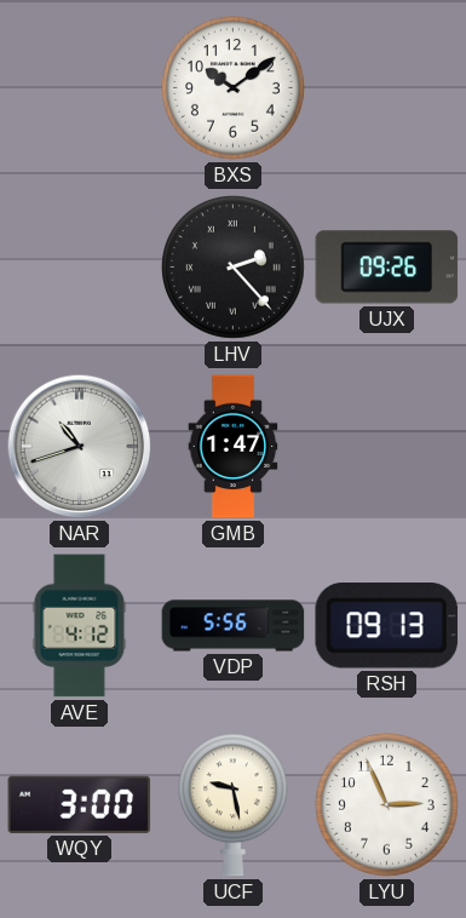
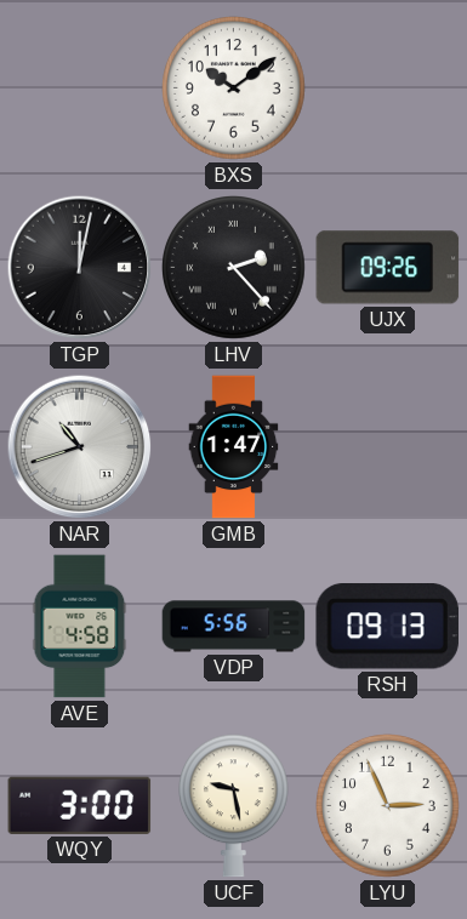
TGP: none -> 12:02
AVE: 4:12 -> 4:58
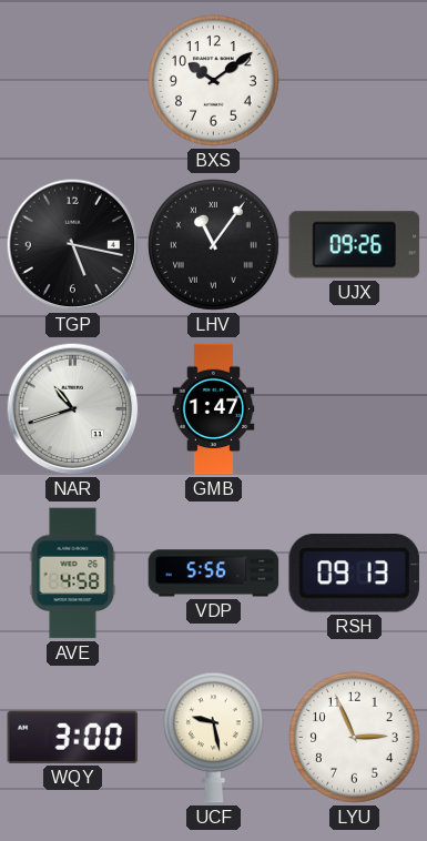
TGP: 12:02 -> 5:17
LHV: 2:23 -> 11:06
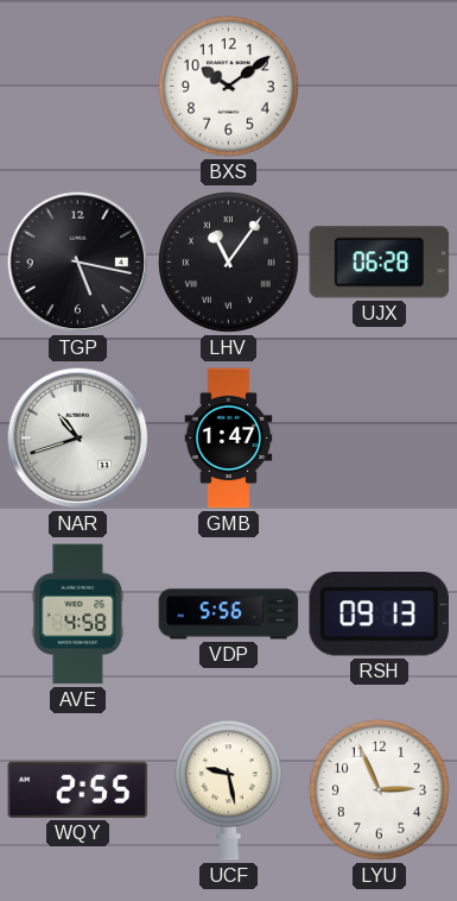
UJX: 09:26 -> 06:28
WQY: 3:00 -> 2:55
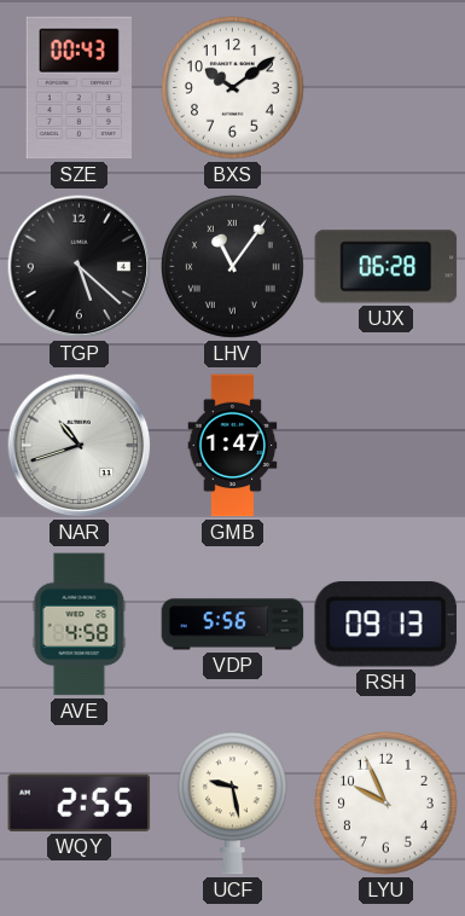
SZE: none -> 00:43
TGP: 5:17 -> 5:22
LYU: 2:56 -> 9:56
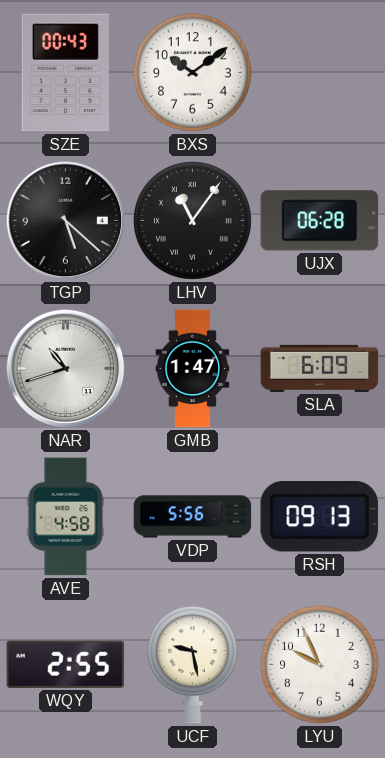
SLA: none -> 6:09
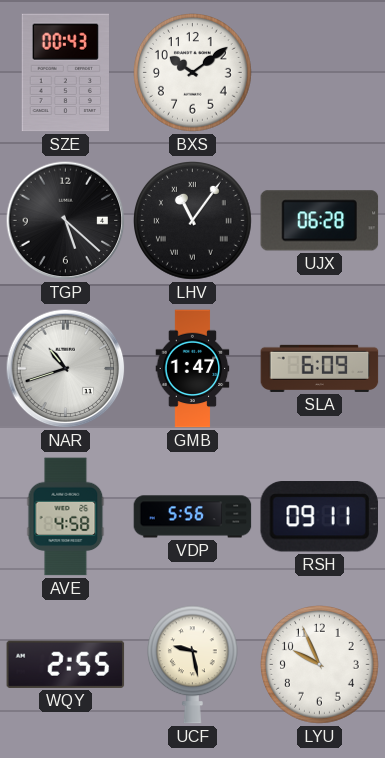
RSH: 09:13 -> 09:11
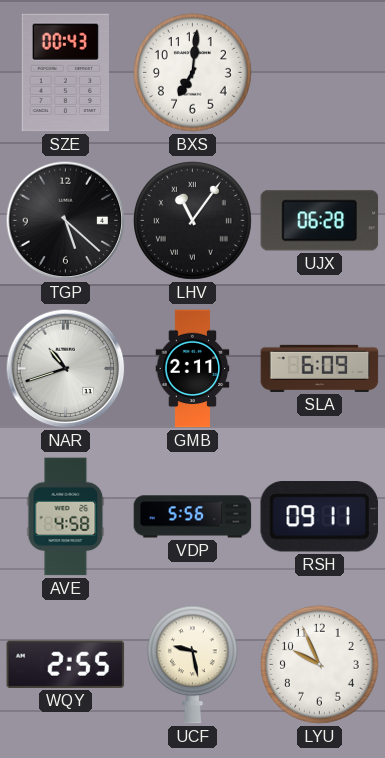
BXS: 10:09 -> 7:01
GMB: 1:47 -> 2:11
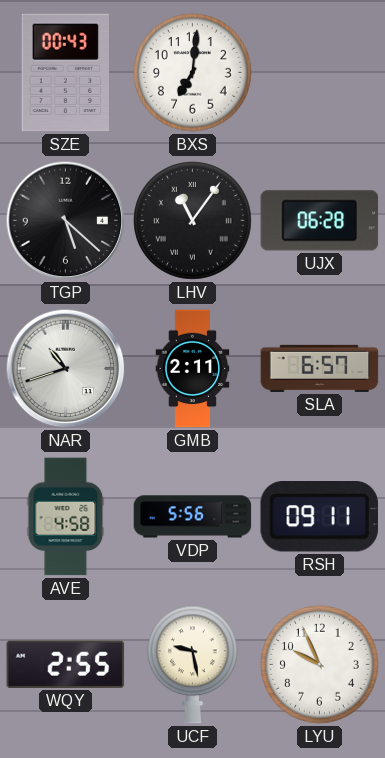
SLA: 6:09 -> 6:57
